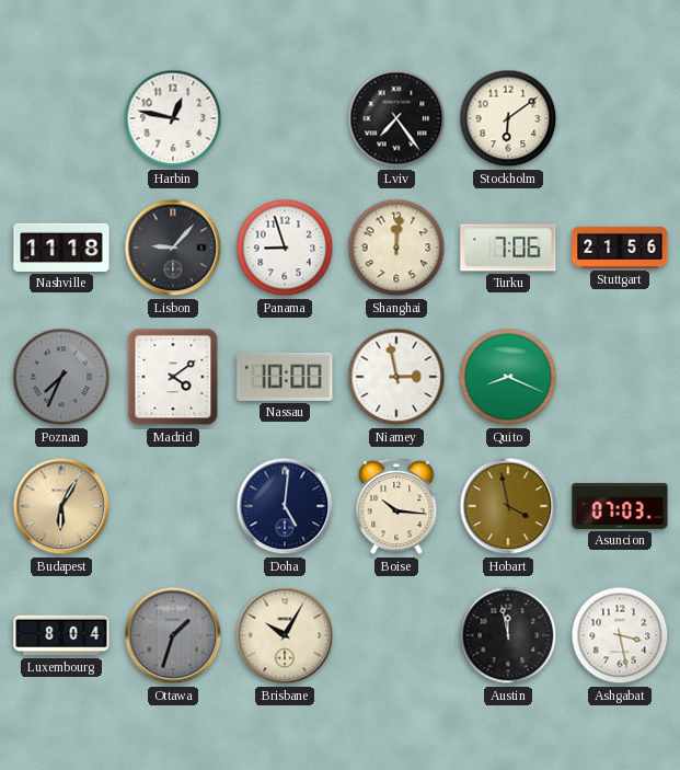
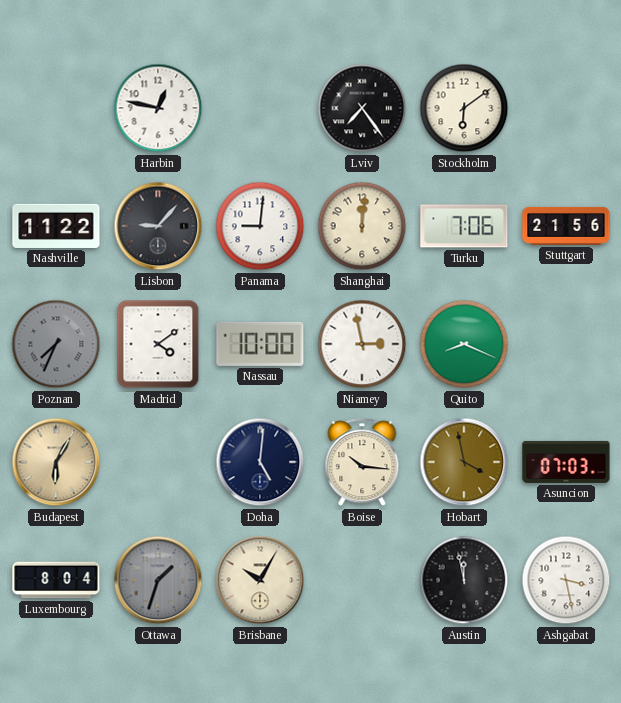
Nashville: 11:18 -> 11:22
Panama: 8:57 -> 9:01
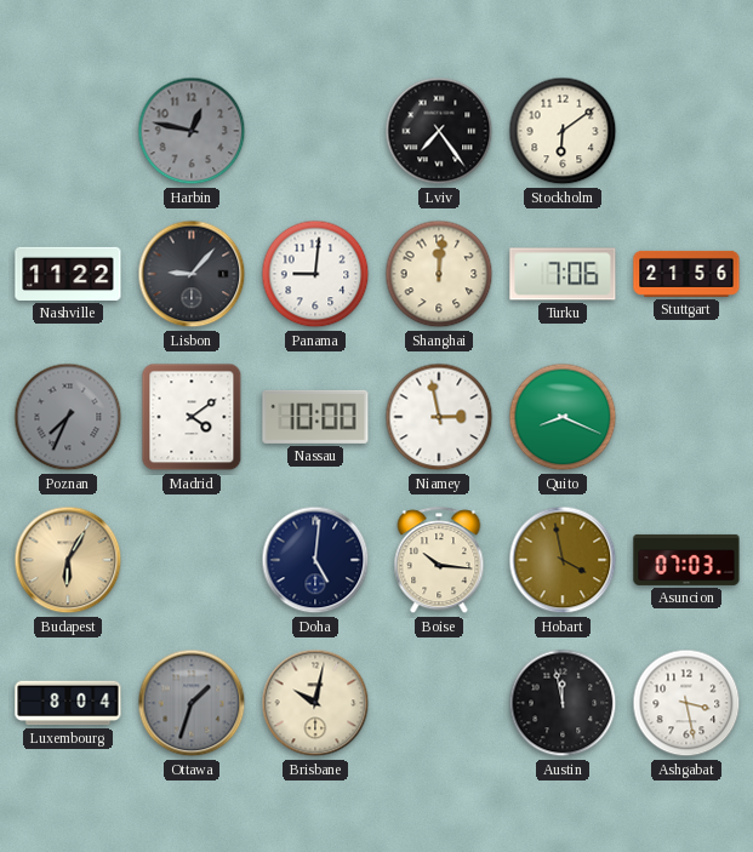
Harbin dial: white -> grey
Brisbane: 10:05 -> 10:02
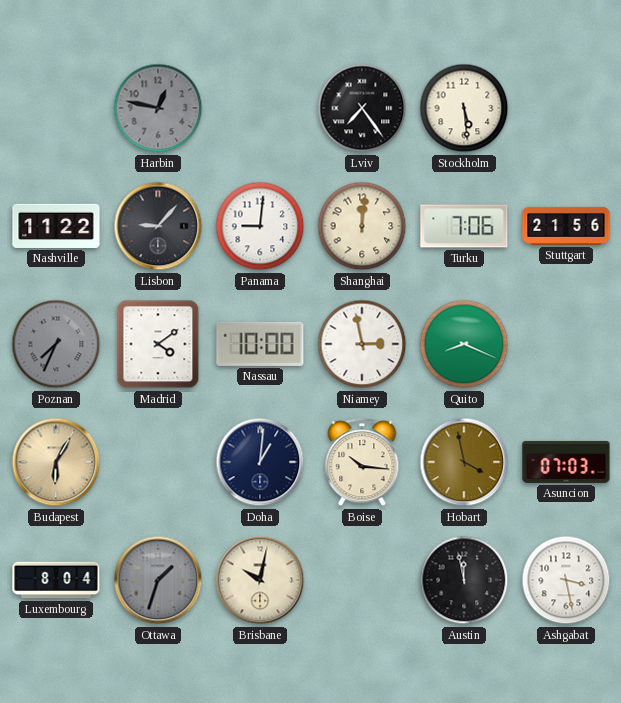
Stockholm: 6:09 -> 5:29
Doha: 5:01 -> 1:01
